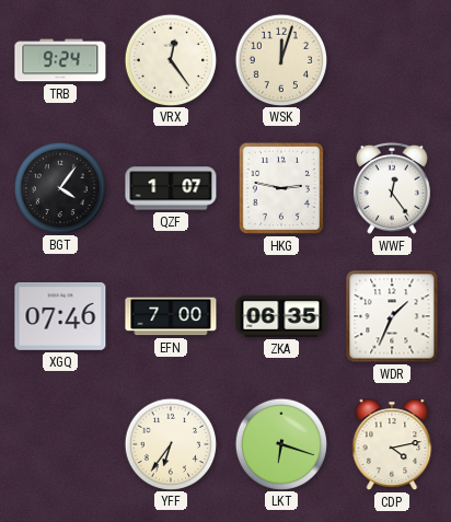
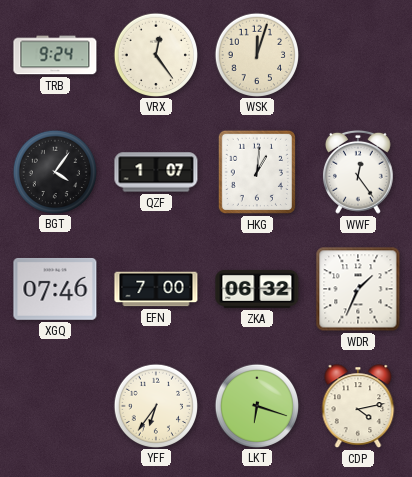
HKG: 2:47 -> 1:01
ZKA: 06:35 -> 06:32
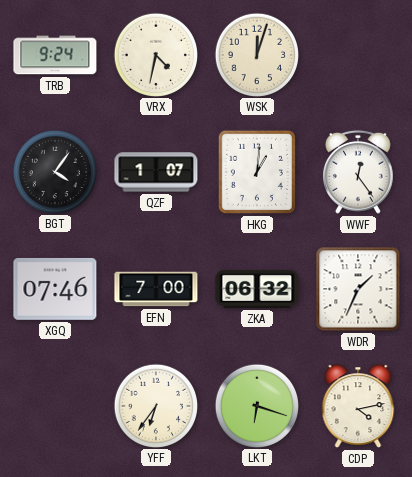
VRX: 12:24 -> 4:32
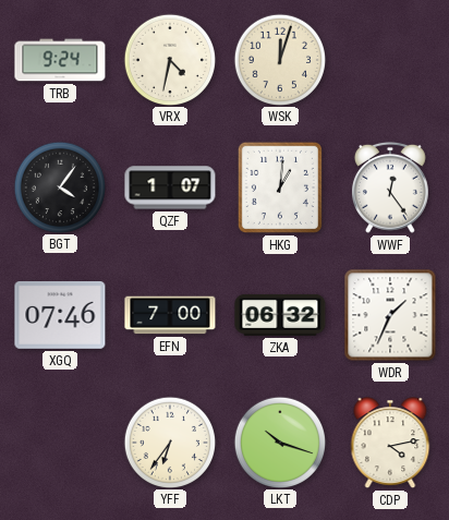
LKT: 6:18 -> 10:18
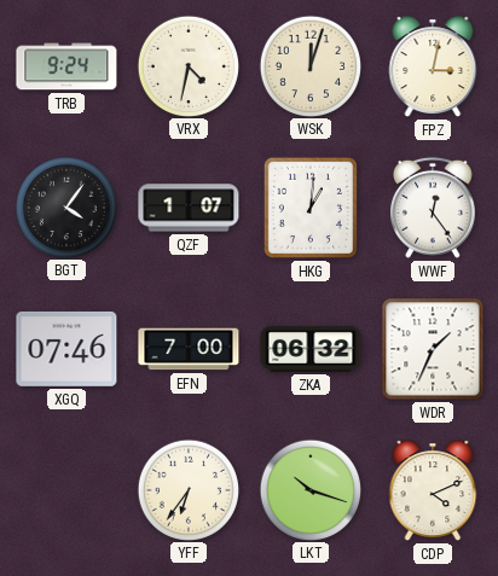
FPZ: none -> 3:02
CDP: 4:13 -> 4:11
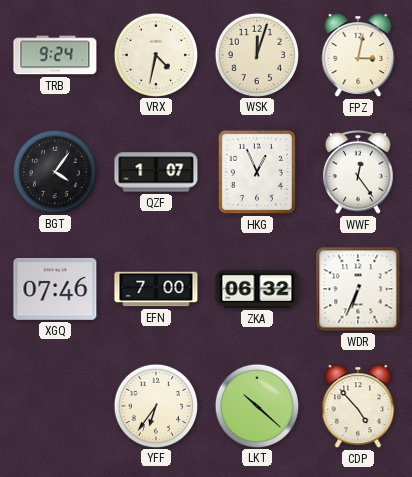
HKG: 1:01 -> 12:56
WDR: 1:34 -> 6:34
LKT: 10:18 -> 10:22
CDP: 4:11 -> 4:53
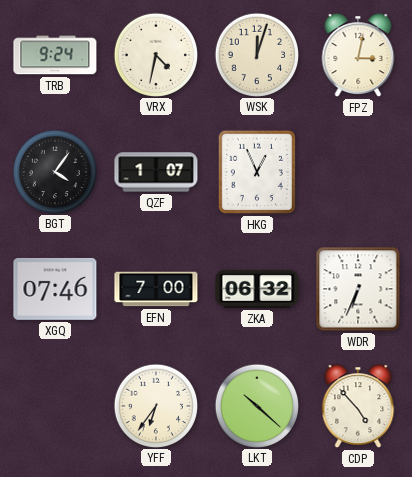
WWF: 12:24 -> none
